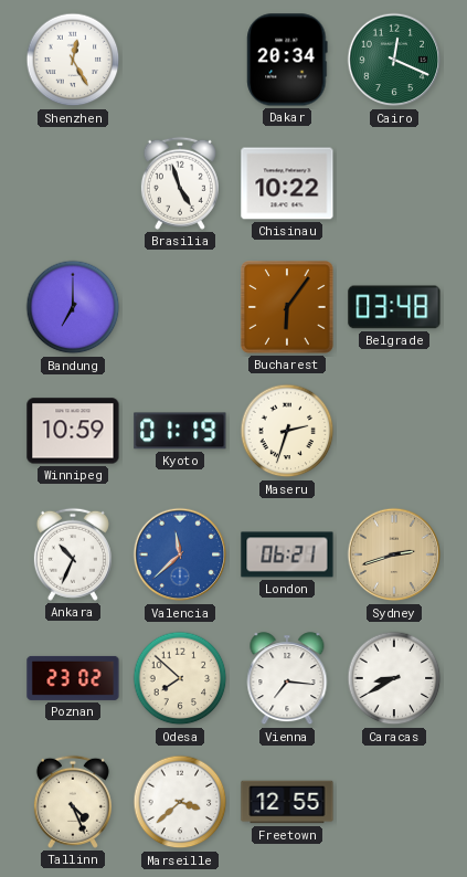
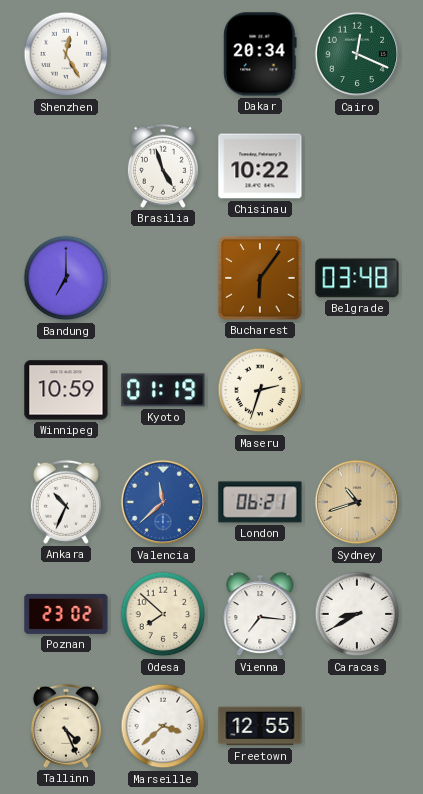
Sydney: 2:42 -> 10:42
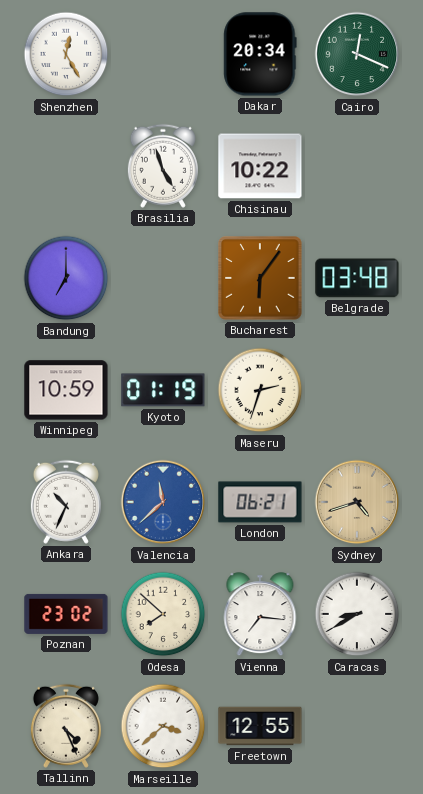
Sydney: 10:42 -> 4:42
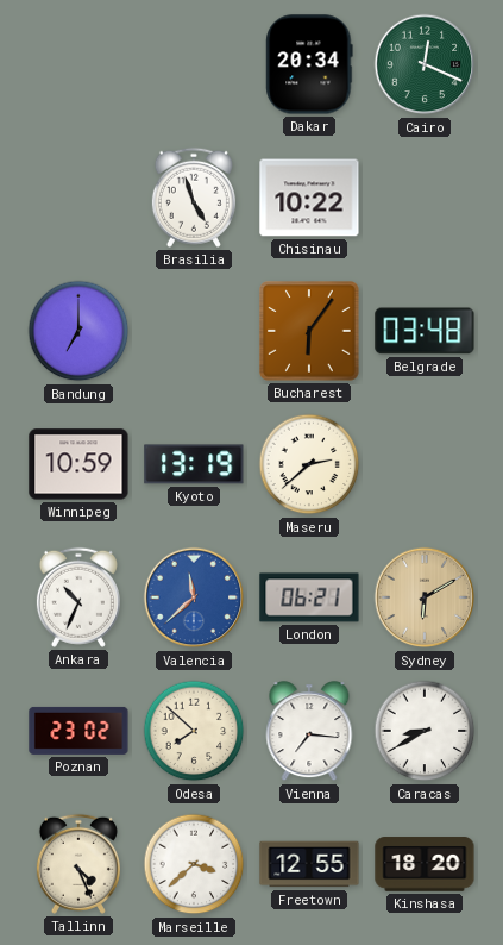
Shenzhen: 12:25 -> none
Kyoto: 01:19 -> 13:19
Maseru: 2:33 -> 2:38
Sydney: 4:42 -> 6:10
Kinshasa: none -> 18:20
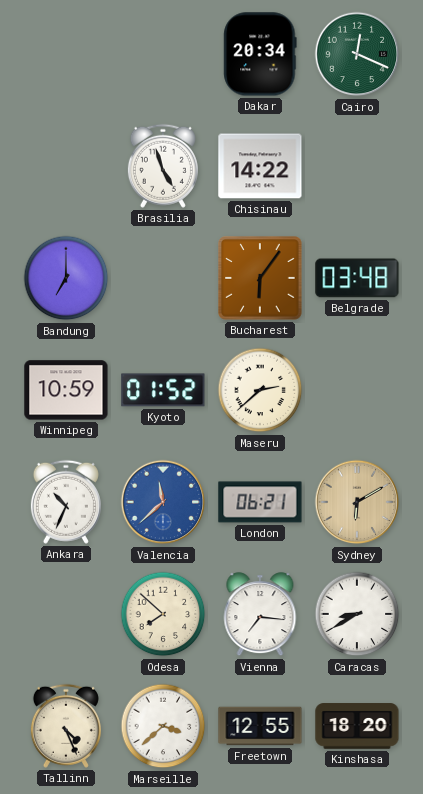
Chisinau: 10:22 -> 14:22
Kyoto: 13:19 -> 01:52
Poznan: 23:02 -> none
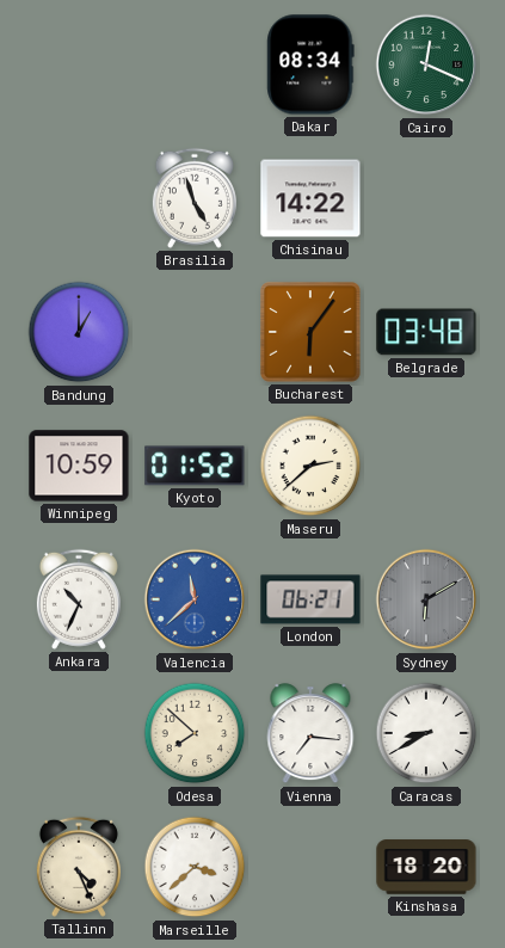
Dakar: 20:34 -> 08:34
Bandung: 7:00 -> 1:00
Sydney dial: champagne -> grey
Freetown: 12:55 -> none
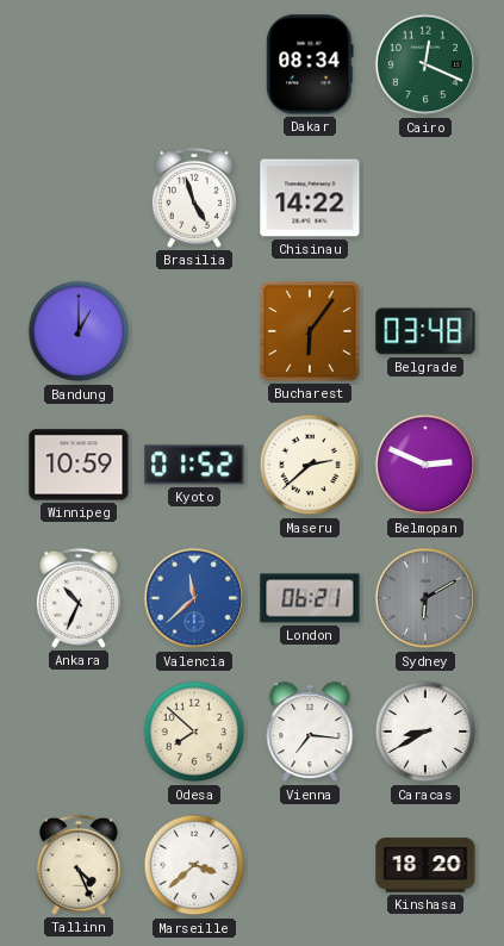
Belmopan: none -> 2:49
